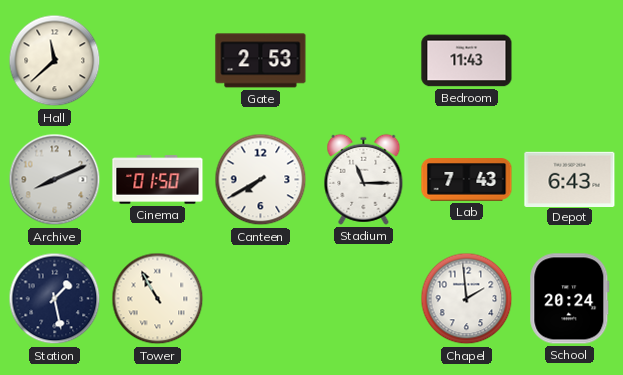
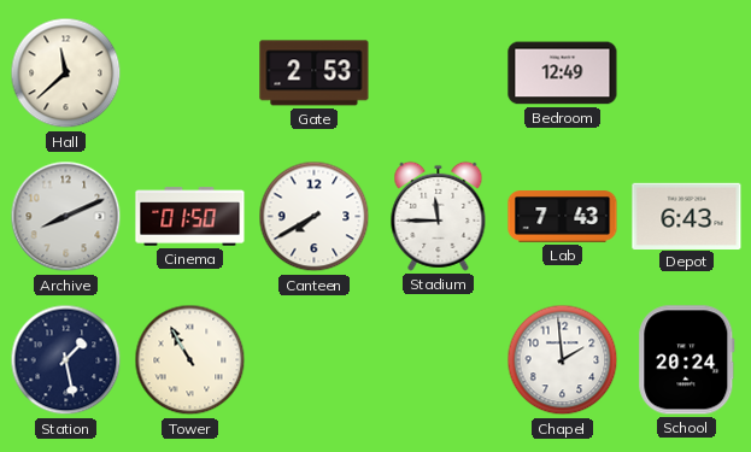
Bedroom: 11:43 -> 12:49
Stadium: 11:15 -> 11:45
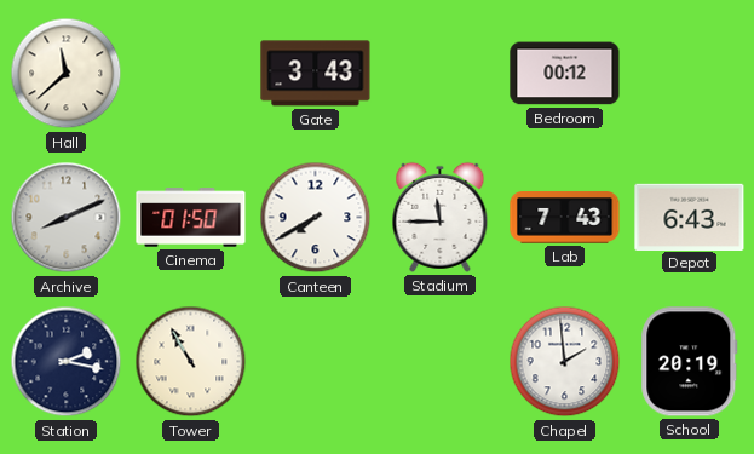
Gate: 2:53 -> 3:43
Bedroom: 12:49 -> 00:12
Station: 1:28 -> 2:17
School: 20:24 -> 20:19
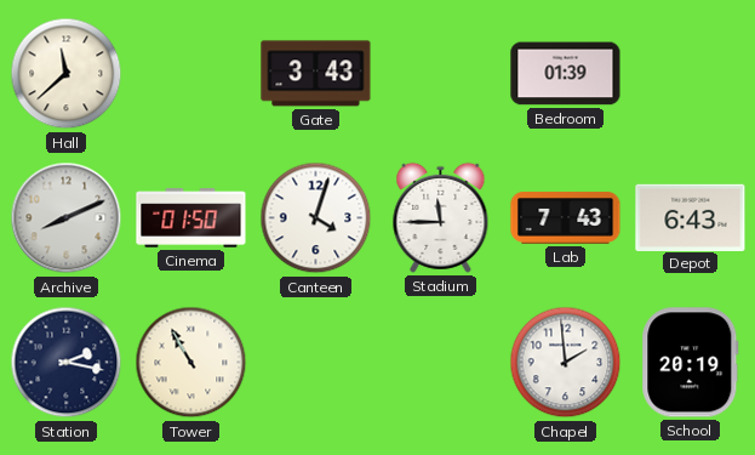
Bedroom: 00:12 -> 01:39
Canteen: 7:40 -> 4:03
